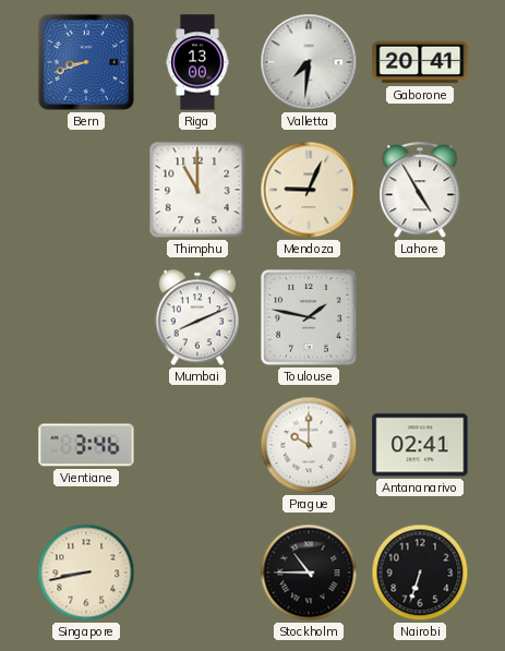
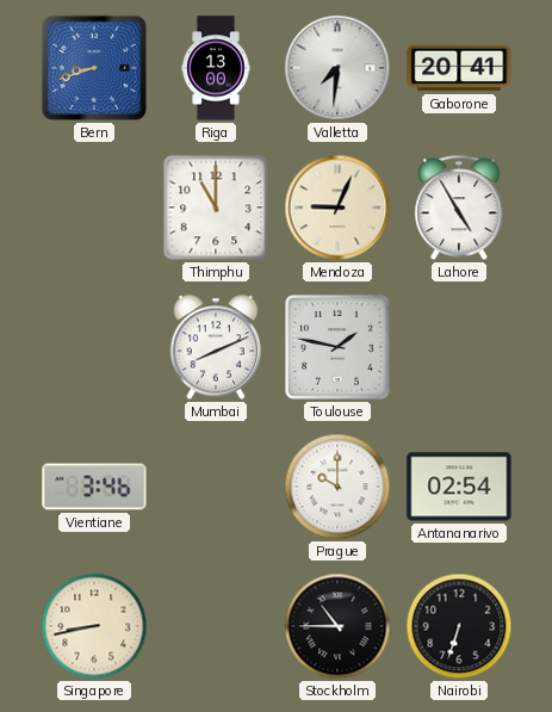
Antananarivo: 02:41 -> 02:54
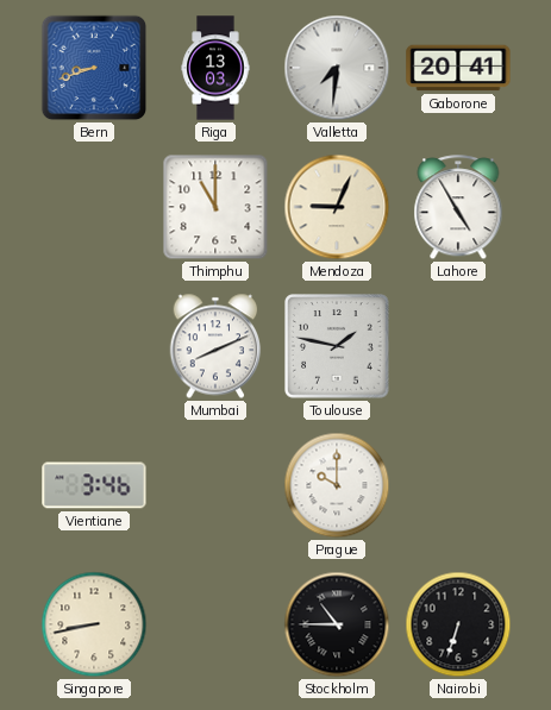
Riga: 13:00 -> 13:03
Antananarivo: 02:54 -> none
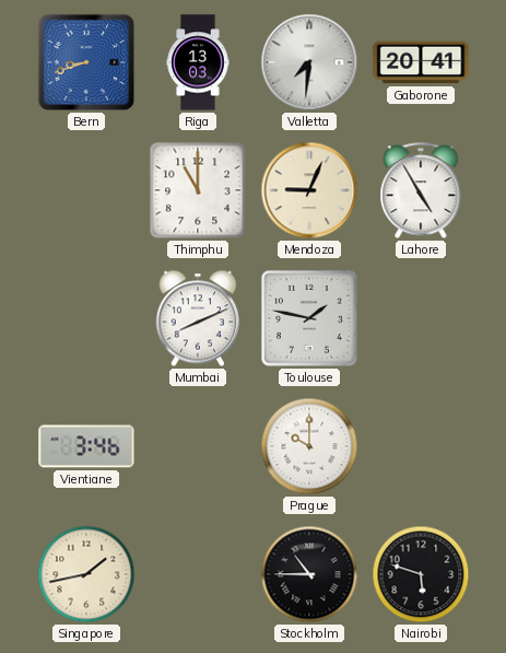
Singapore: 8:43 -> 1:43
Nairobi: 6:33 -> 5:48
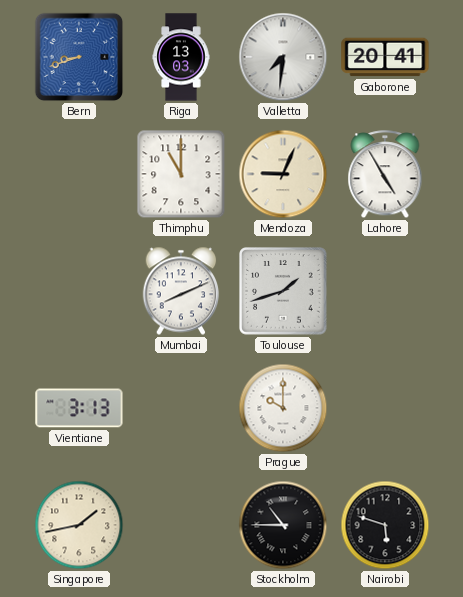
Toulouse: 1:47 -> 1:42
Vientiane: 3:46 -> 3:13
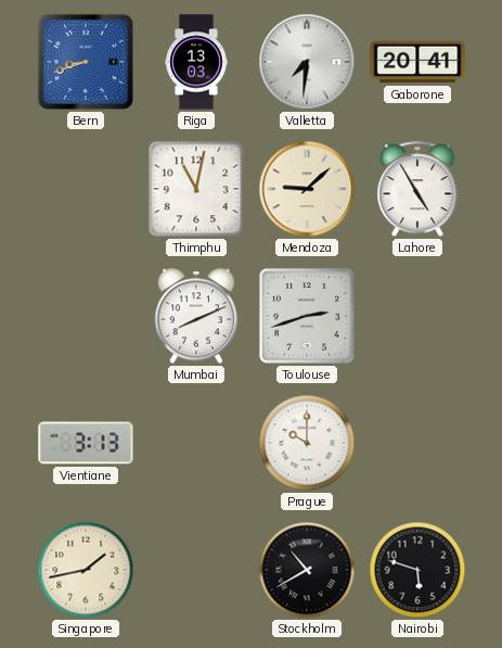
Thimphu: 11:00 -> 11:02
Mendoza: 9:04 -> 9:08
Toulouse: 1:42 -> 2:42
Stockholm: 10:45 -> 10:40
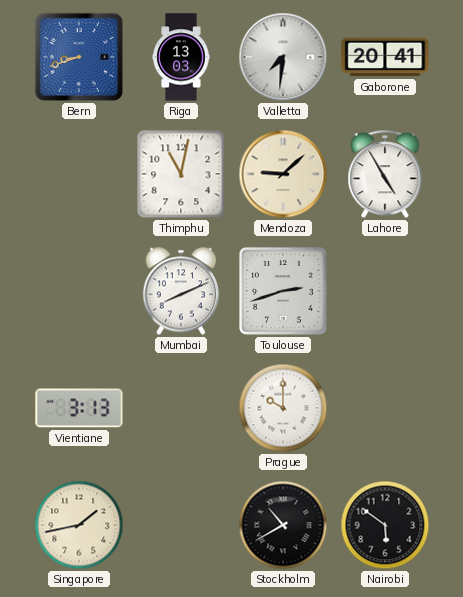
Nairobi: 5:48 -> 5:51
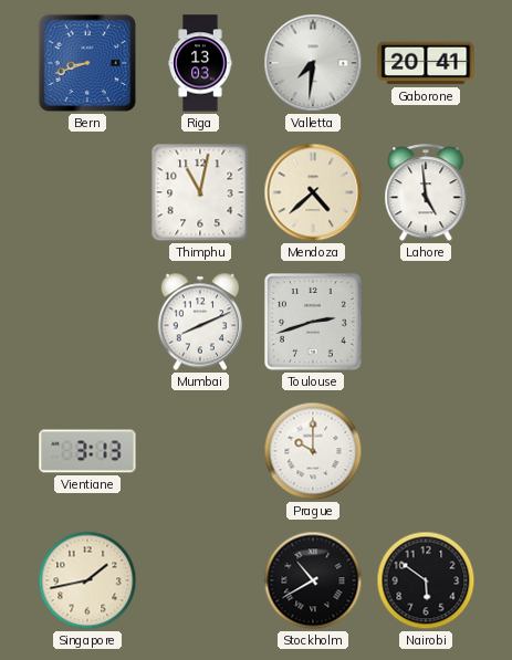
Mendoza: 9:08 -> 4:38
Lahore: 4:55 -> 4:59
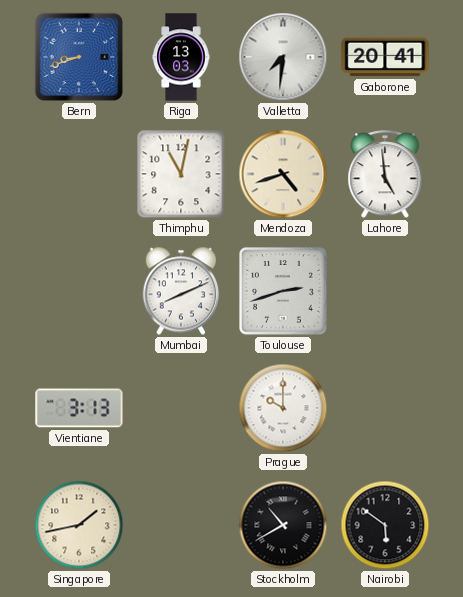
Mendoza: 4:38 -> 4:42
